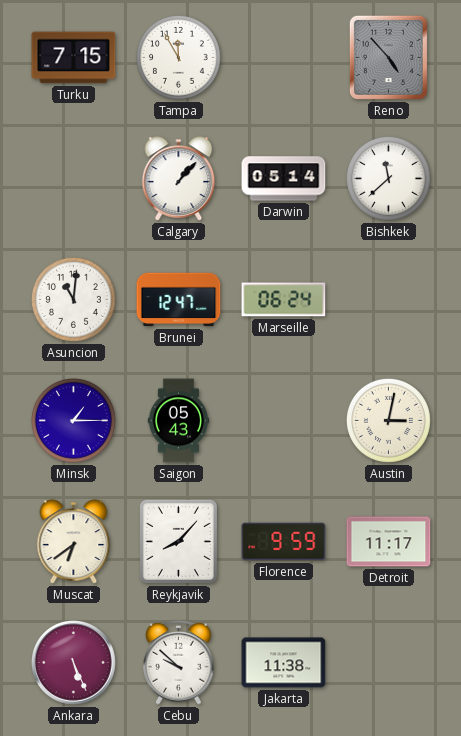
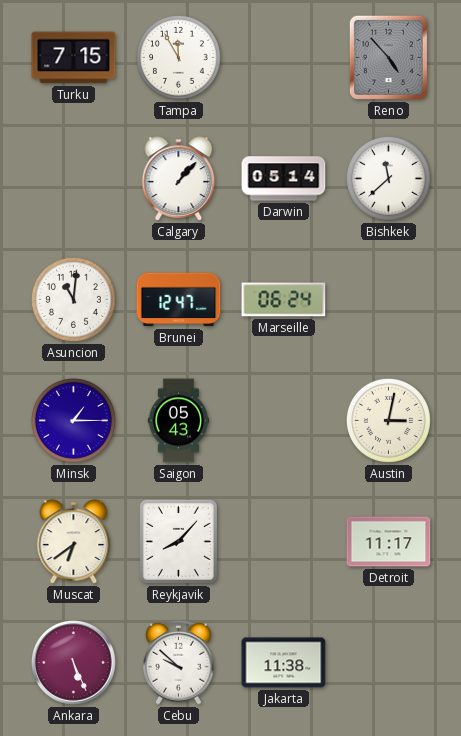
Florence: 9:59 -> none
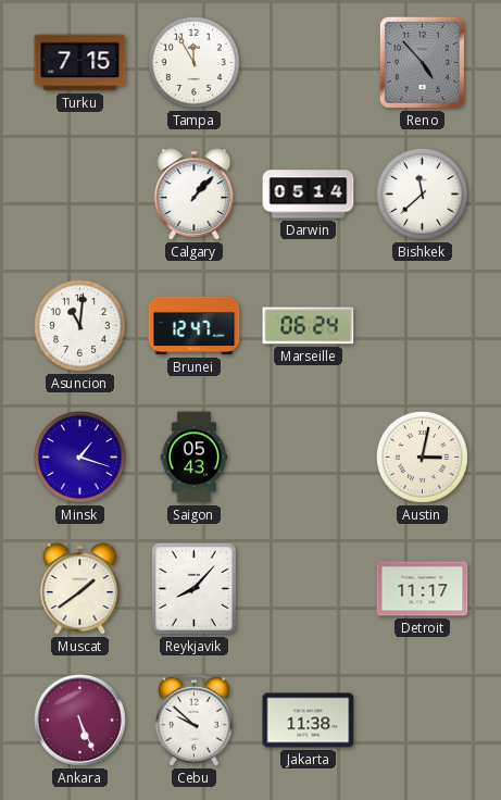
Minsk: 1:15 -> 1:18
Muscat: 6:39 -> 1:39
